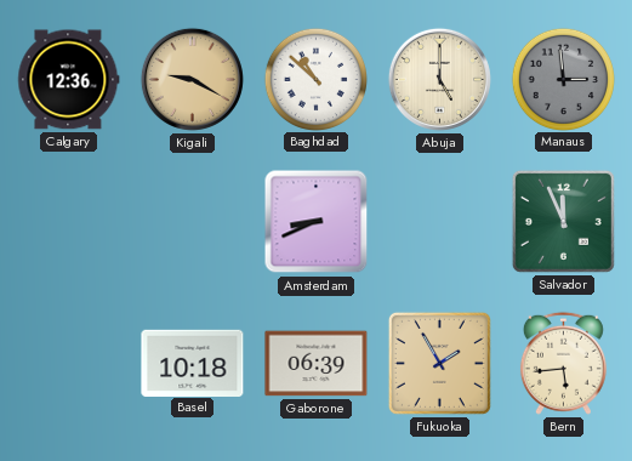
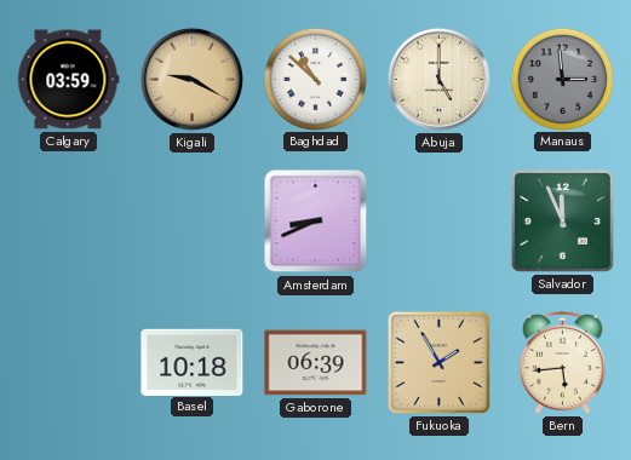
Calgary: 12:36 -> 03:59
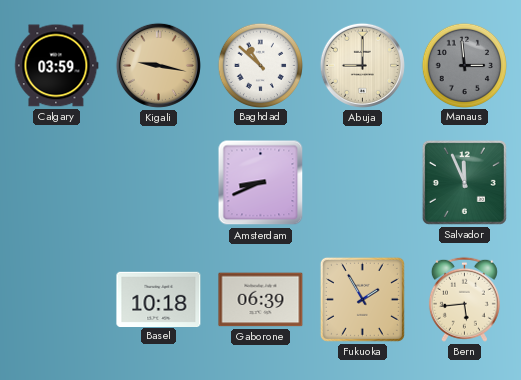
Kigali: 9:20 -> 9:17
Abuja: 5:00 -> 9:00
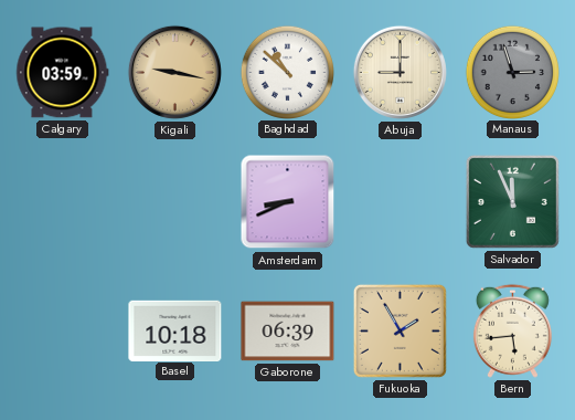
Manaus: 2:59 -> 2:57
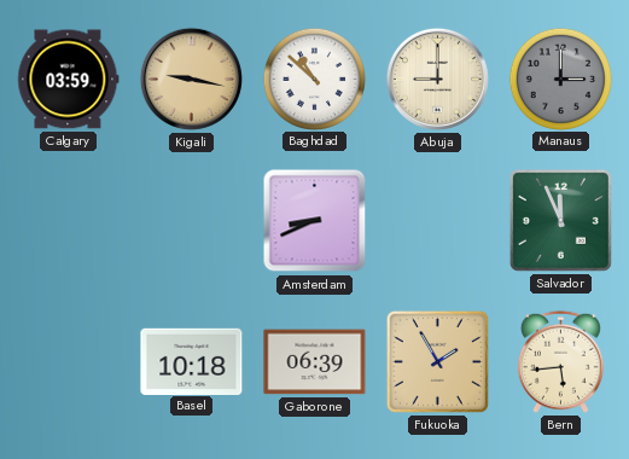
Manaus: 2:57 -> 3:00
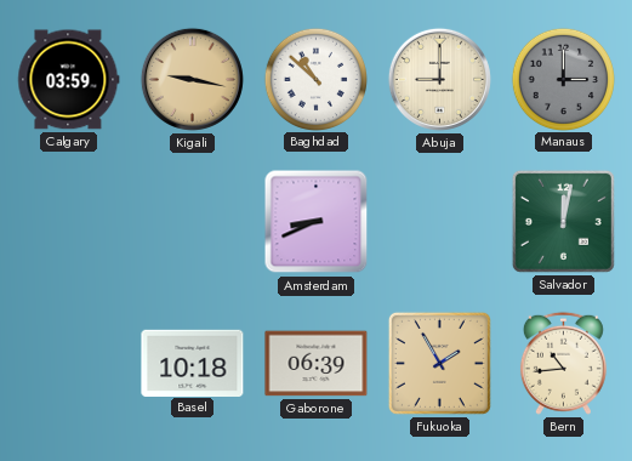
Salvador: 11:56 -> 12:02
Bern: 5:44 -> 10:44
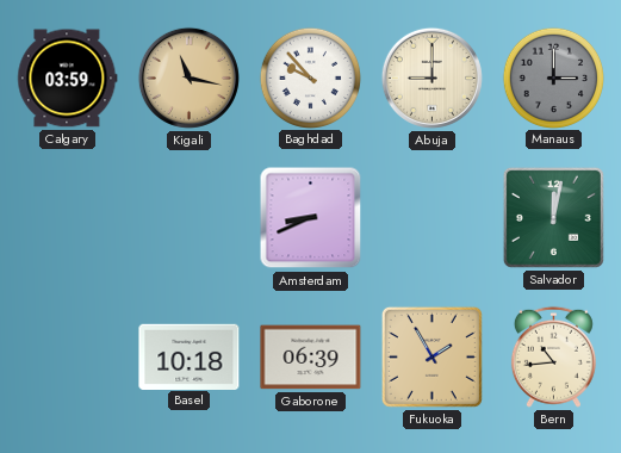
Kigali: 9:17 -> 11:17
Baghdad: 10:52 -> 9:53
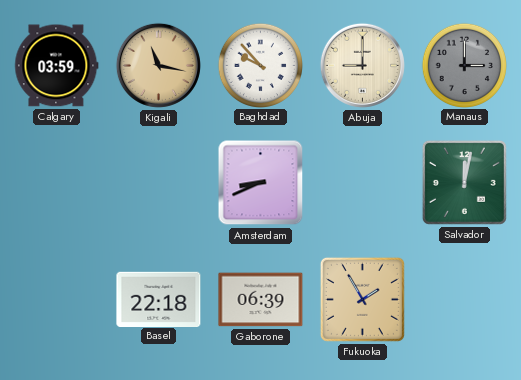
Basel: 10:18 -> 22:18
Bern: 10:44 -> none
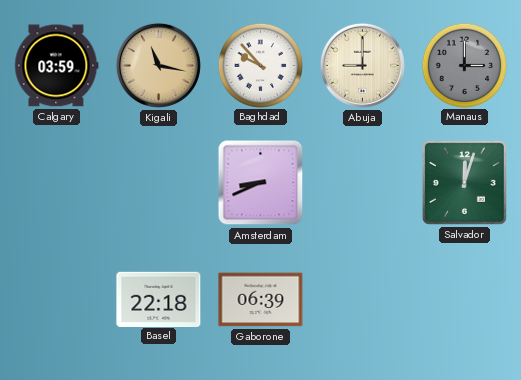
Salvador: 12:02 -> 12:03
Fukuoka: 1:55 -> none
